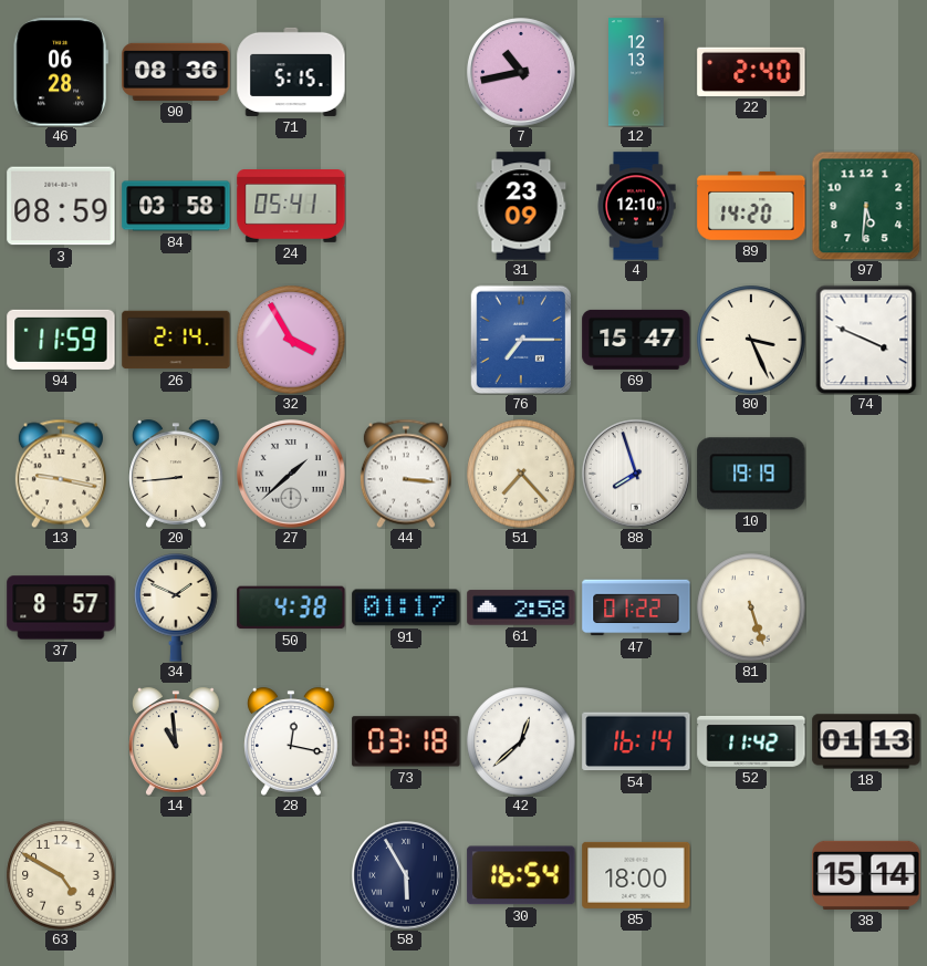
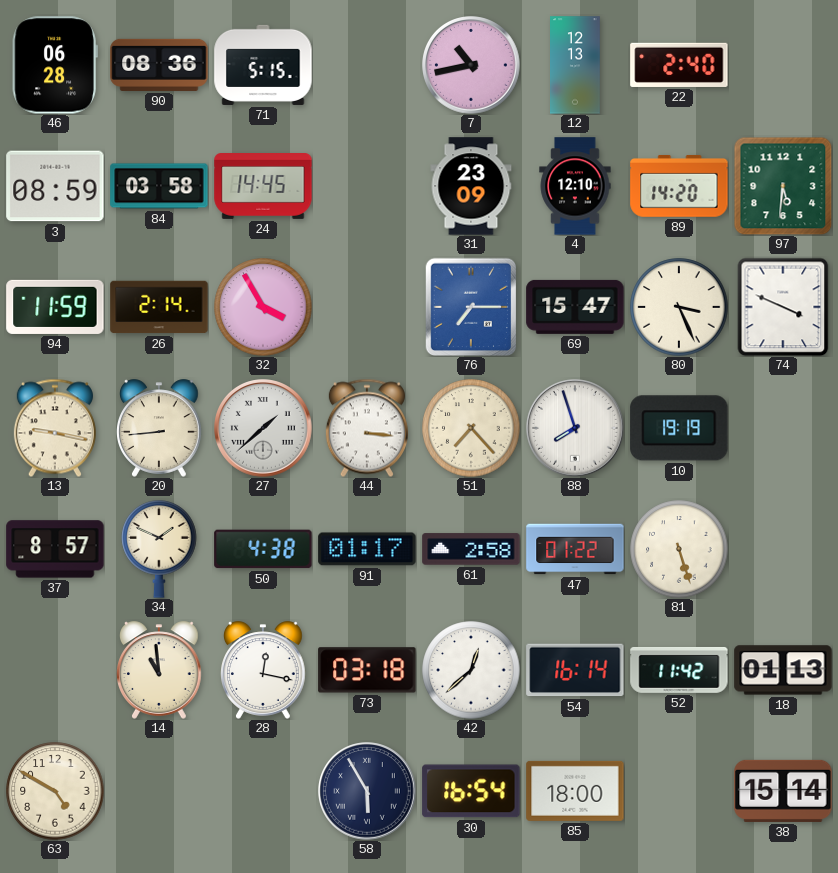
24: 05:41 -> 14:45
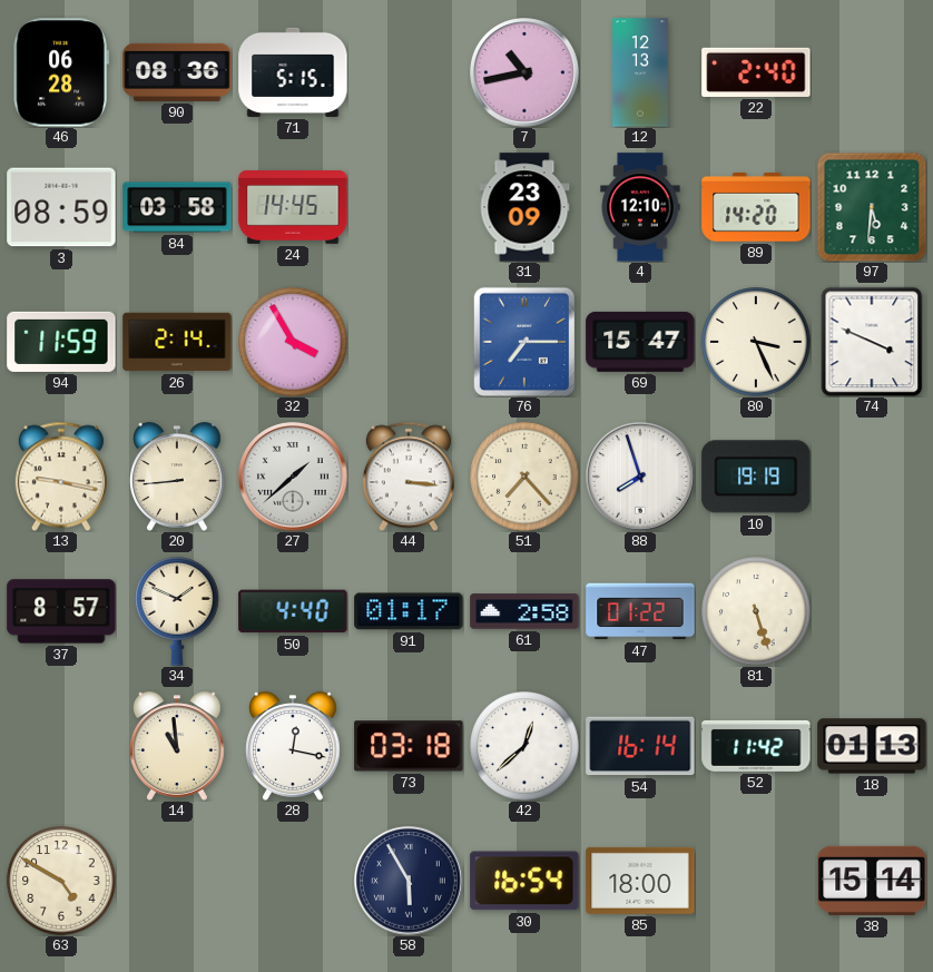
50: 4:38 -> 4:40
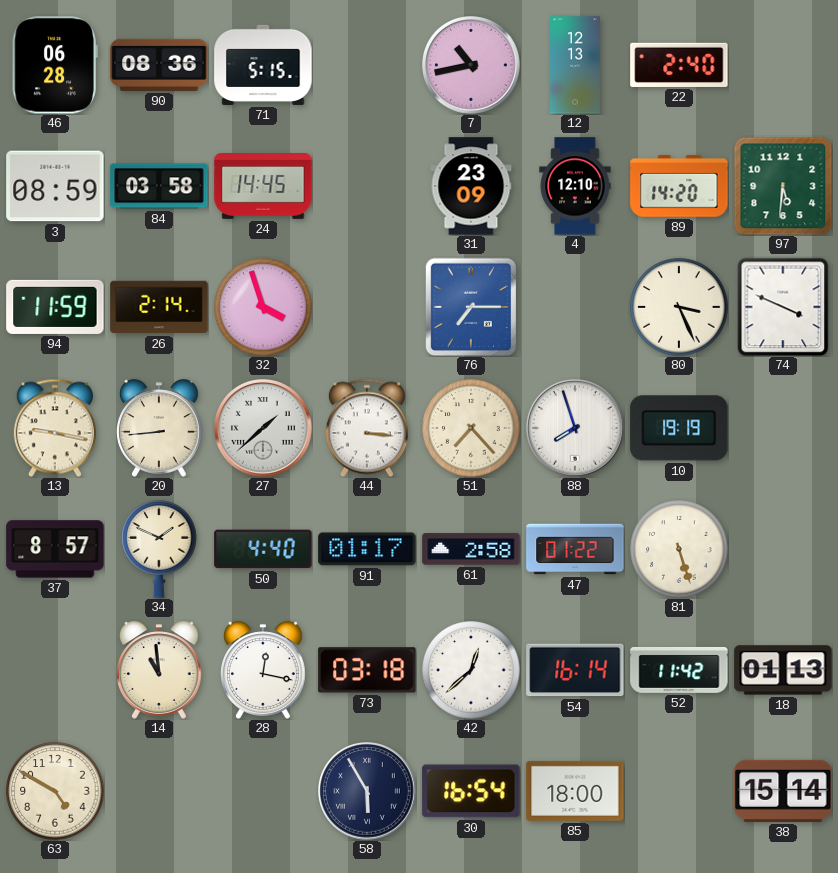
32: 3:55 -> 3:57
69: 15:47 -> none
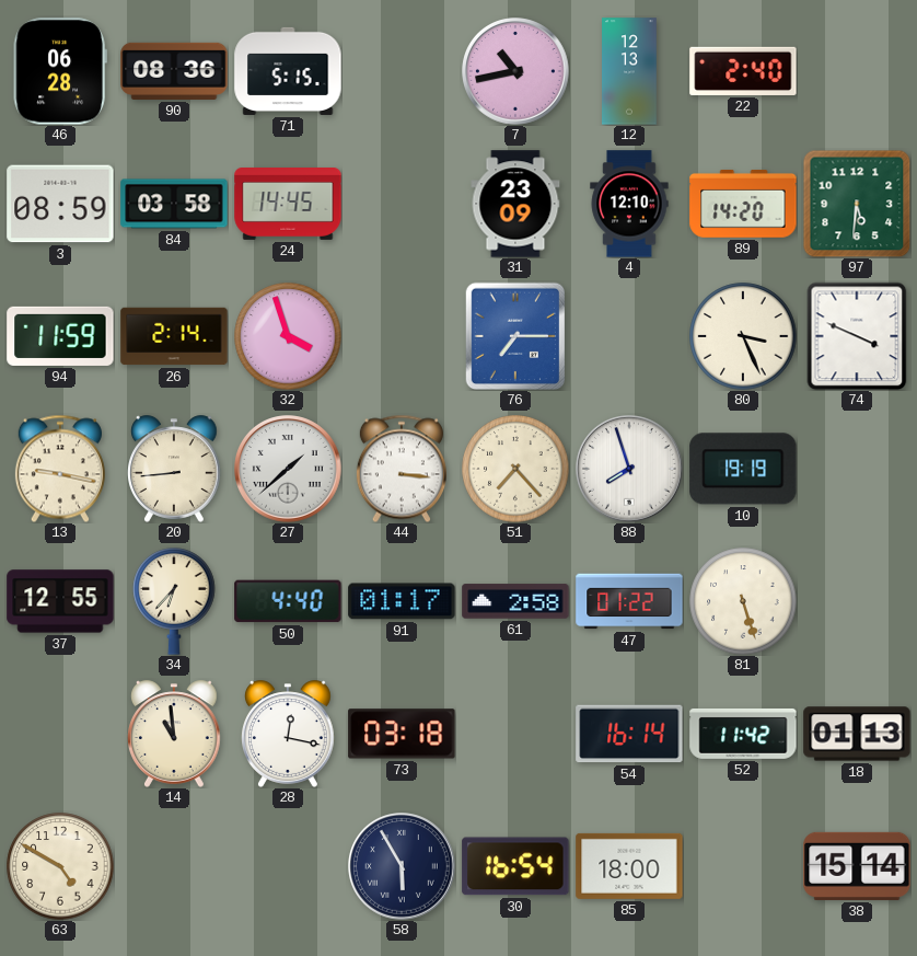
37: 8:57 -> 12:55
34: 1:49 -> 6:37
42: 12:38 -> none
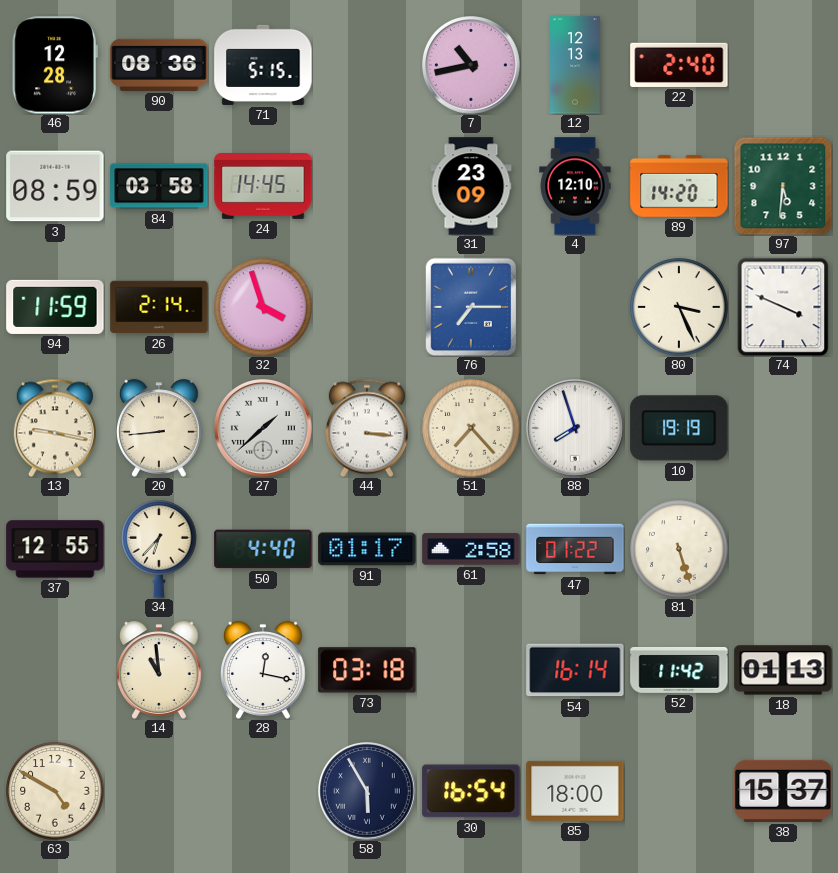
46: 06:28 -> 12:28
38: 15:14 -> 15:37
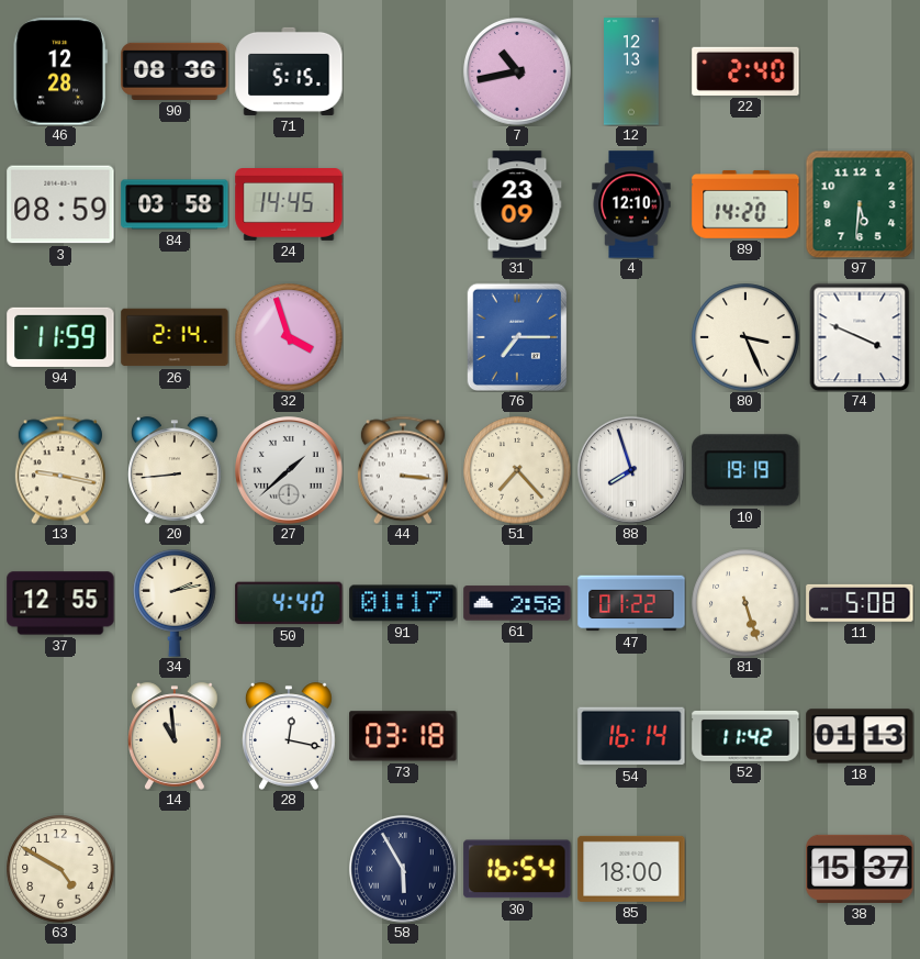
34: 6:37 -> 2:13
11: none -> 5:08
